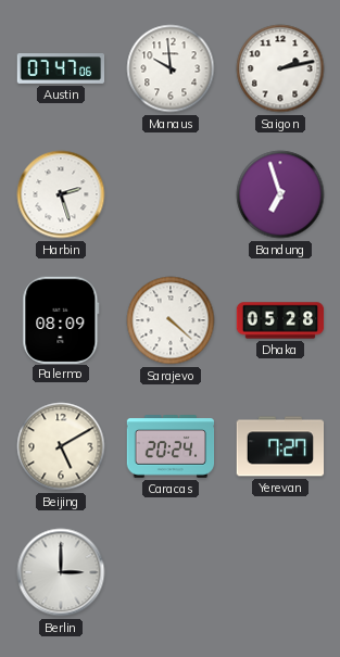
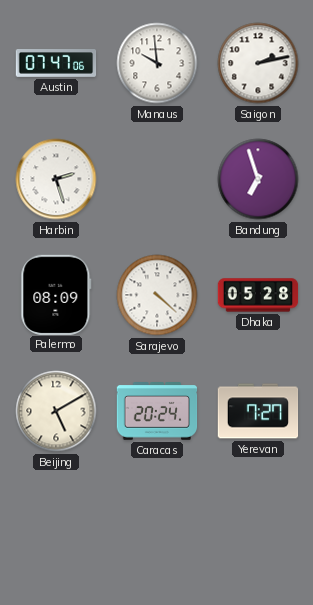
Berlin: 3:00 -> none
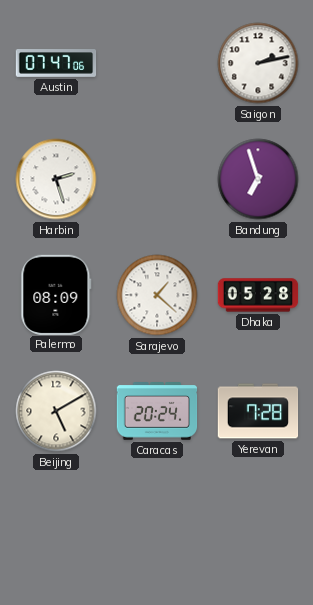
Manaus: 9:59 -> none
Sarajevo: 4:22 -> 1:22
Yerevan: 7:27 -> 7:28
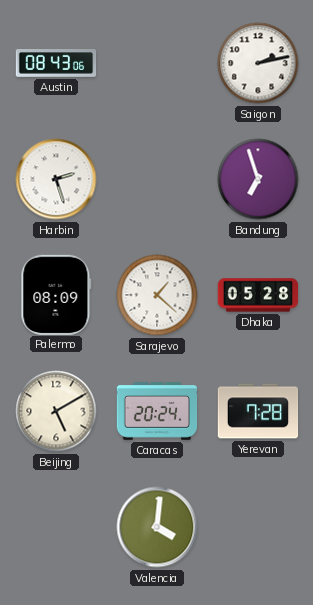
Austin: 07:47 -> 08:43
Valencia: none -> 4:01
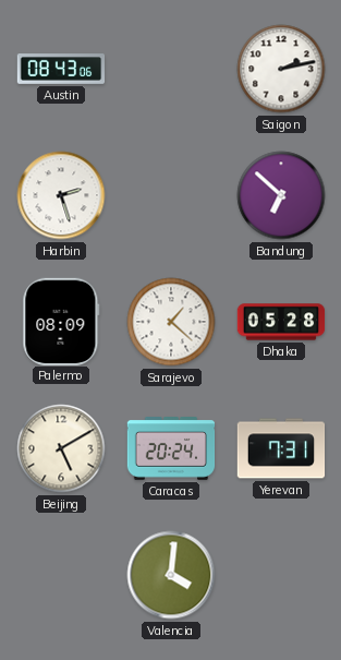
Bandung: 6:57 -> 6:52
Yerevan: 7:28 -> 7:31
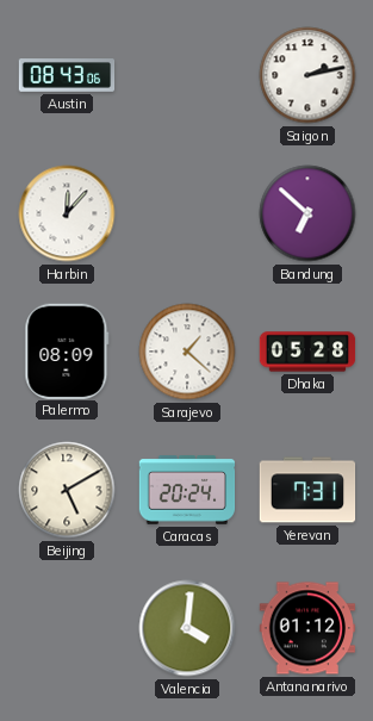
Harbin: 2:27 -> 12:07
Antananarivo: none -> 01:12
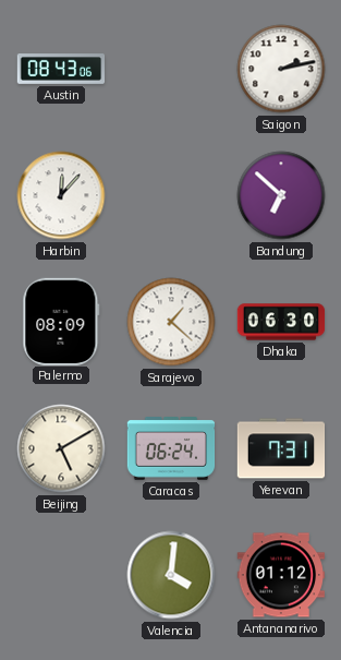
Dhaka: 05:28 -> 06:30
Caracas: 20:24 -> 06:24
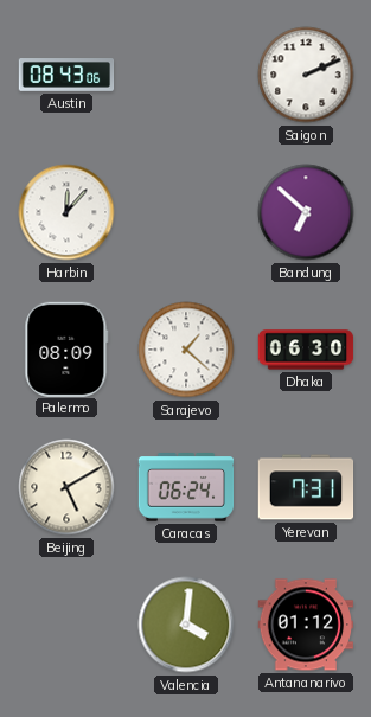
Saigon: 2:13 -> 2:11
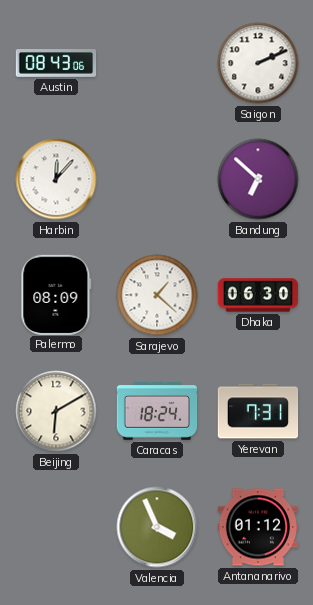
Beijing: 5:10 -> 6:10
Caracas: 06:24 -> 18:24
Valencia: 4:01 -> 3:56
